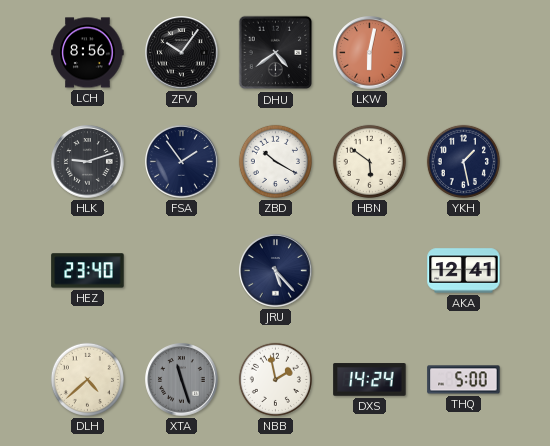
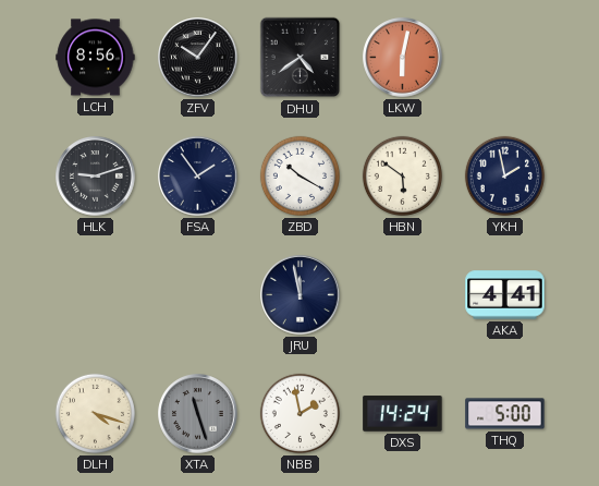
YKH: 1:28 -> 1:58
HEZ: 23:40 -> none
JRU: 5:23 -> 11:58
AKA: 12:41 -> 4:41
DLH: 4:38 -> 4:18
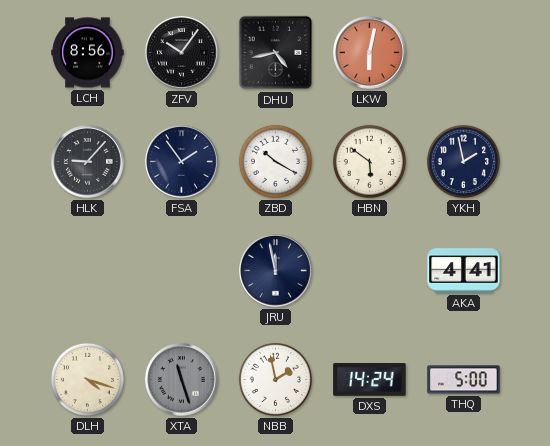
DHU: 4:39 -> 4:43
HLK: 9:12 -> 9:07
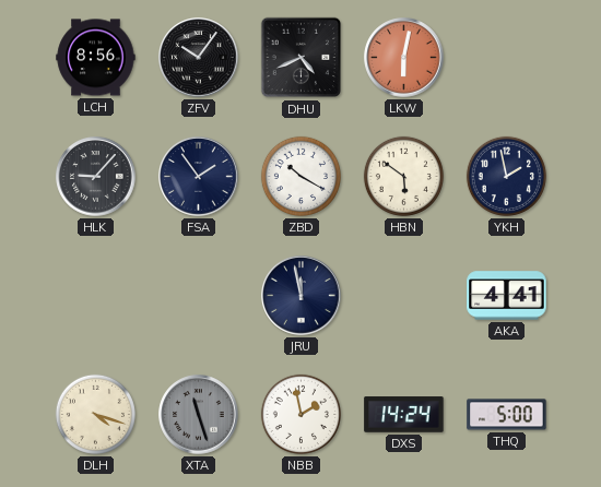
DHU: 4:43 -> 4:41
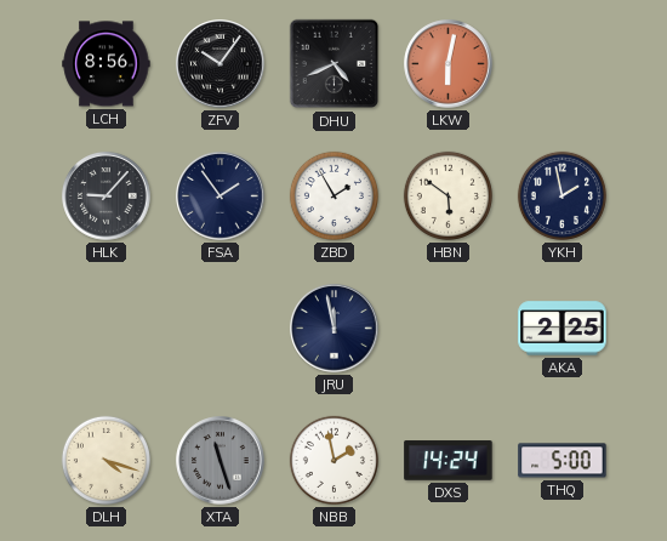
ZBD: 10:20 -> 1:55
AKA: 4:41 -> 2:25
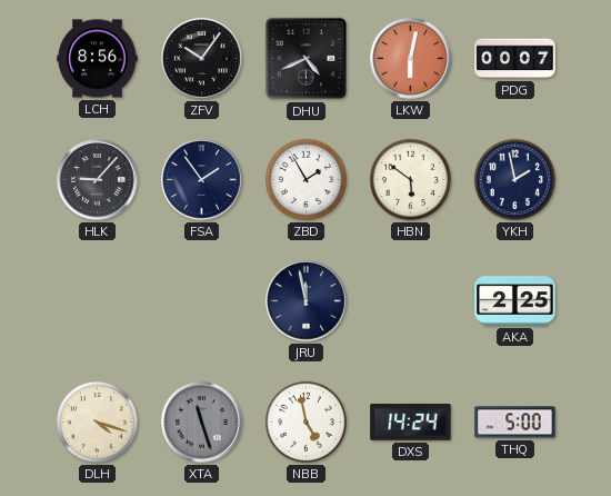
PDG: none -> 00:07
NBB: 1:58 -> 4:58
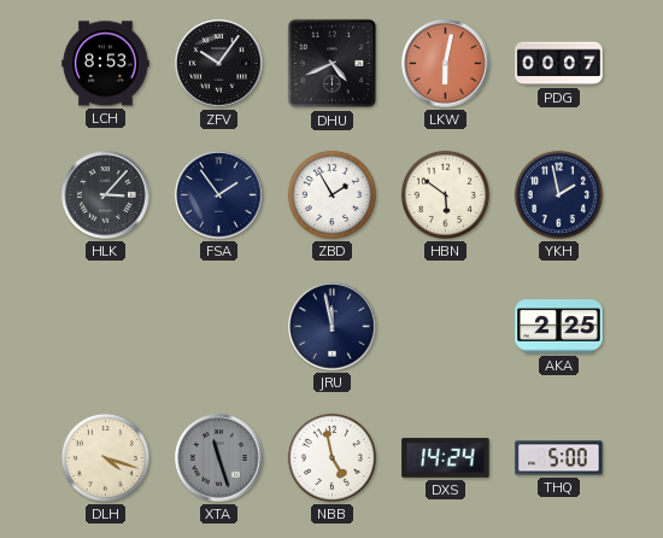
LCH: 8:56 -> 8:53
HLK: 9:07 -> 3:07
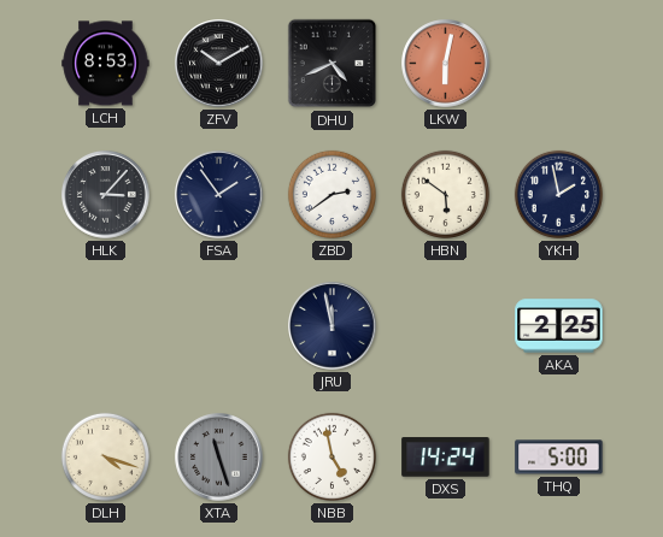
ZFV: 10:06 -> 10:10
PDG: 00:07 -> none
ZBD: 1:55 -> 2:39
